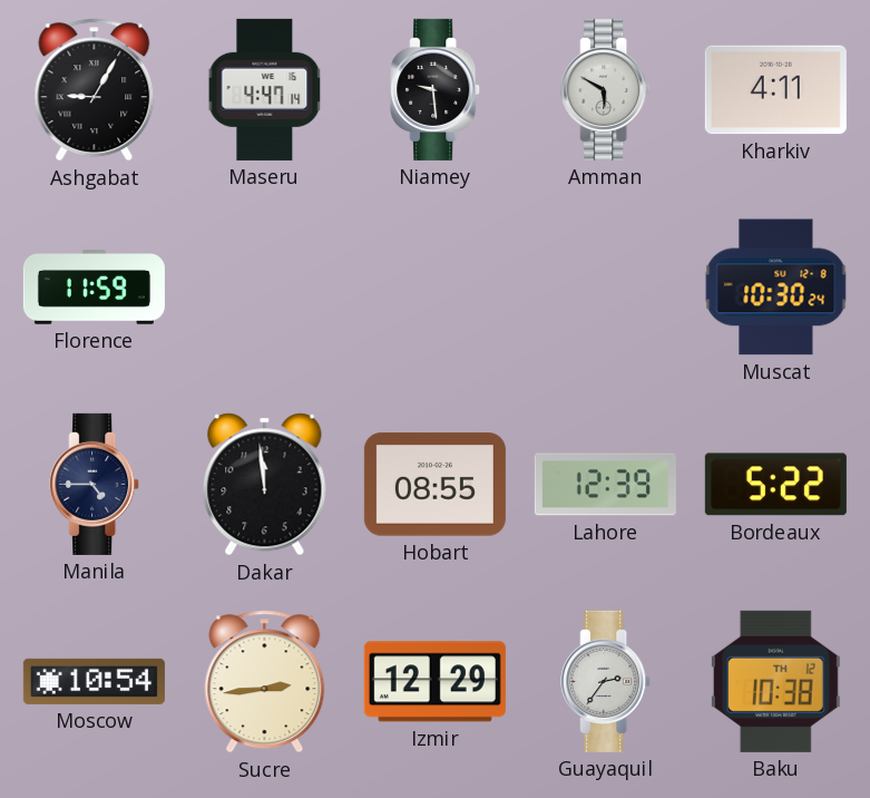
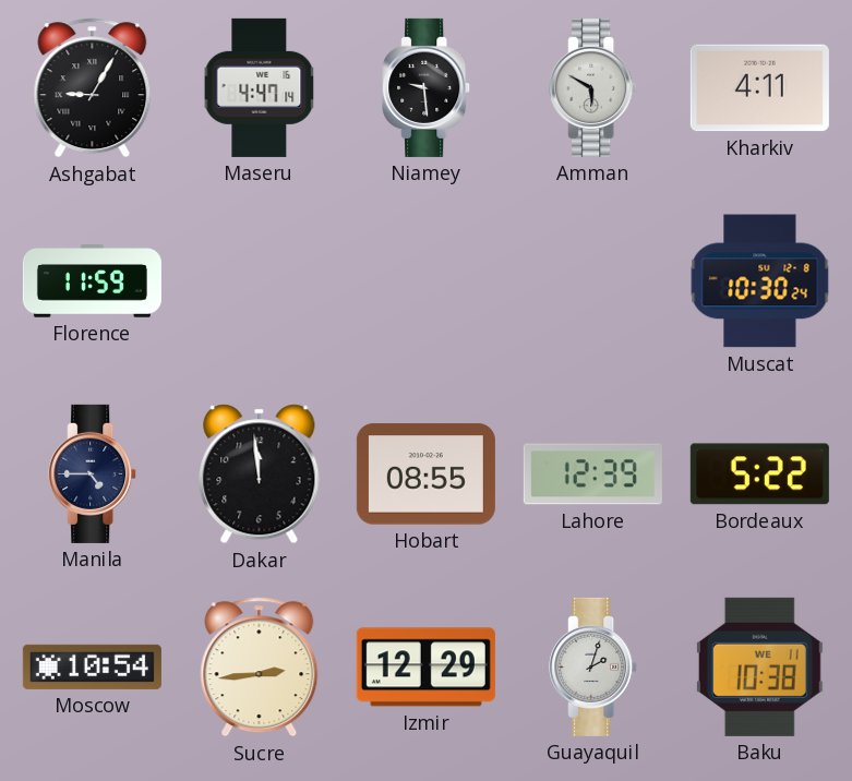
Guayaquil: 2:36 -> 2:03
Baku date: TH 12 -> WE 11
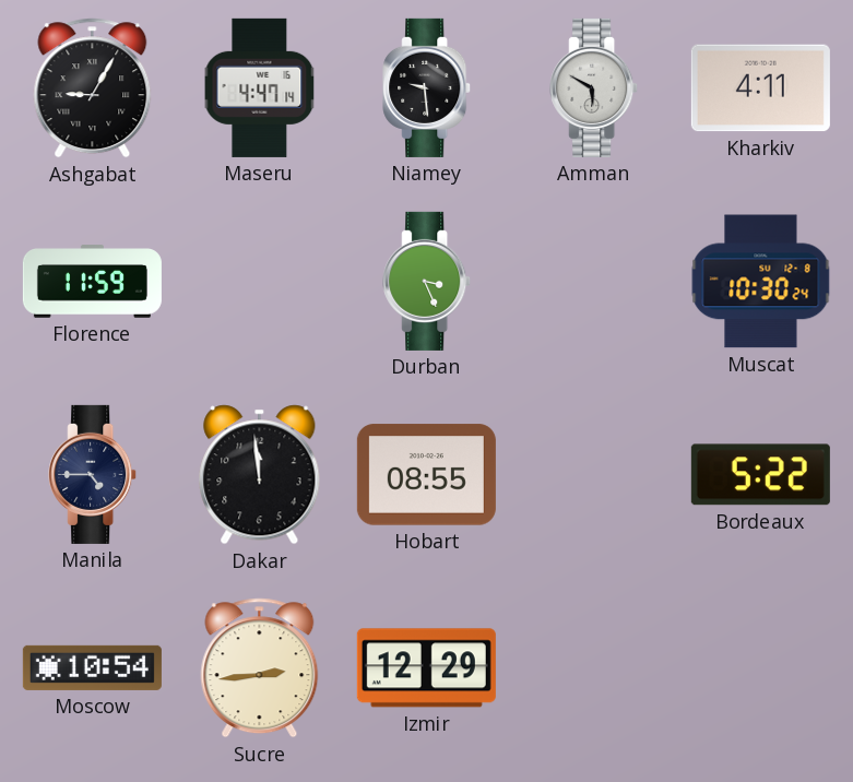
Durban: none -> 3:26
Lahore: 12:39 -> none
Guayaquil: 2:03 -> none
Baku: 10:38 -> none
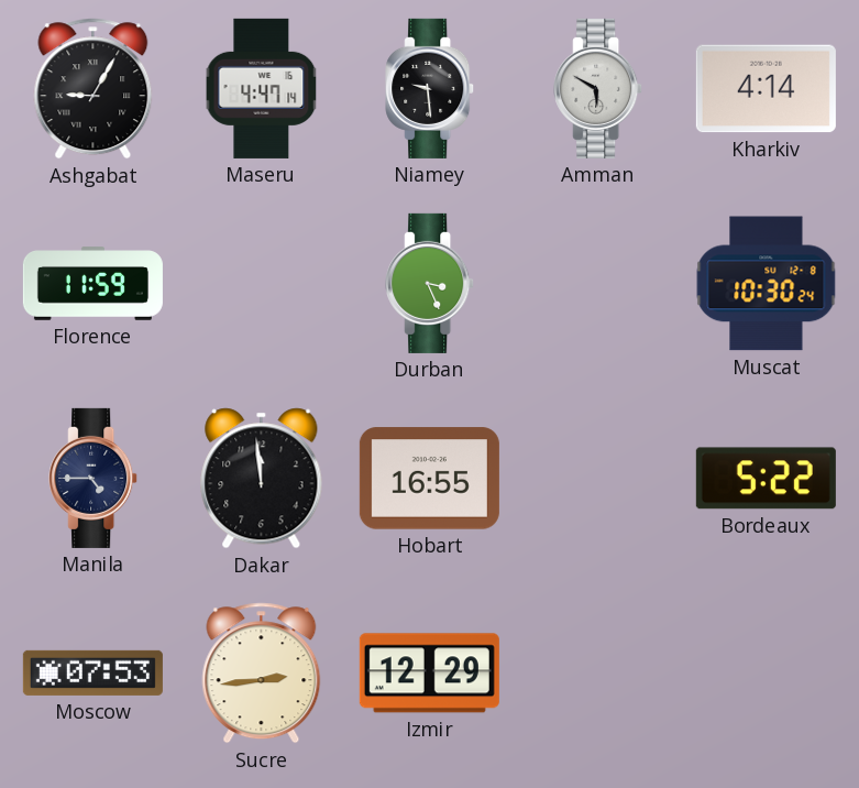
Kharkiv: 4:11 -> 4:14
Hobart: 08:55 -> 16:55
Moscow: 10:54 -> 07:53
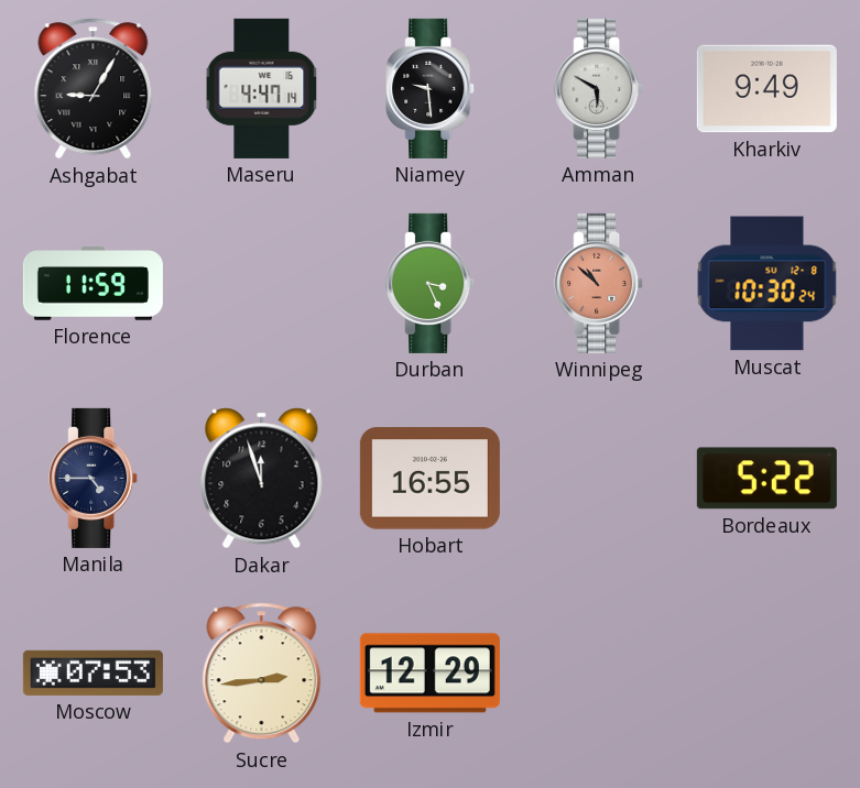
Kharkiv: 4:14 -> 9:49
Winnipeg: none -> 10:52
Dakar: 11:59 -> 11:57
